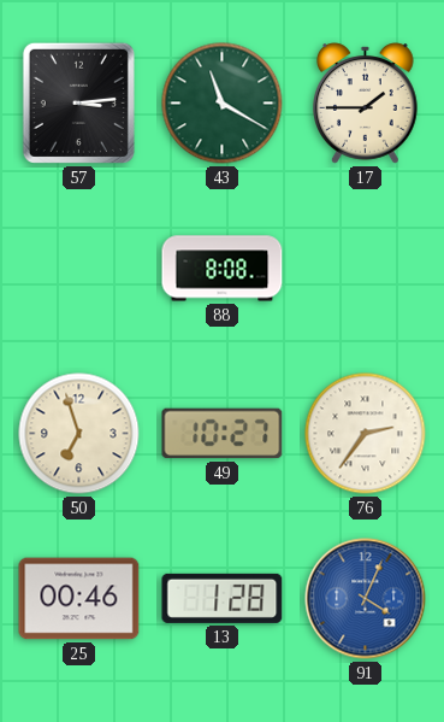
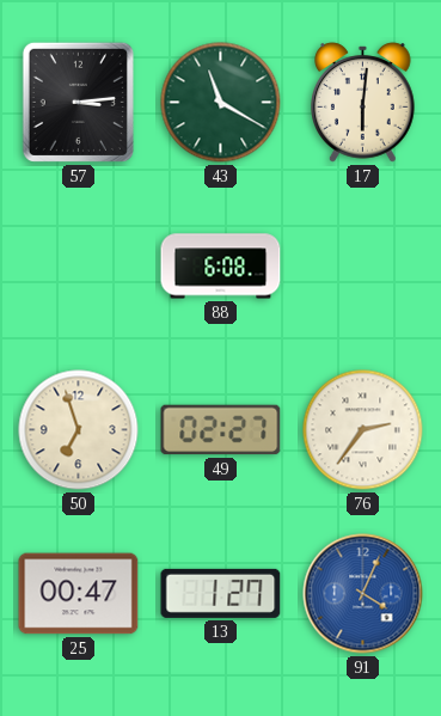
17: 1:45 -> 6:01
88: 8:08 -> 6:08
49: 10:27 -> 02:27
25: 00:46 -> 00:47
13: 1:28 -> 1:27
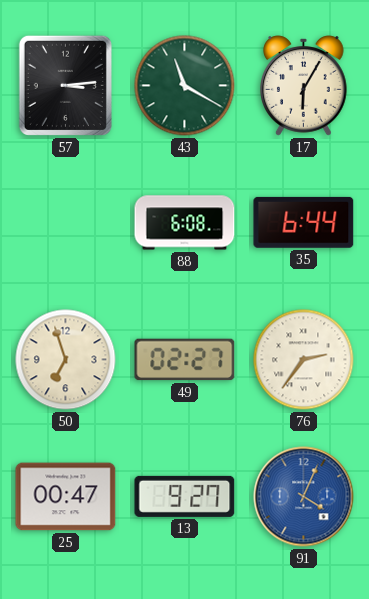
17: 6:01 -> 6:05
35: none -> 6:44
13: 1:27 -> 9:27
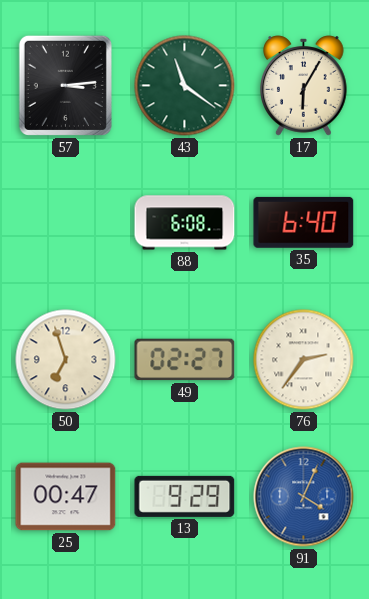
43: 11:20 -> 11:21
35: 6:44 -> 6:40
13: 9:27 -> 9:29
